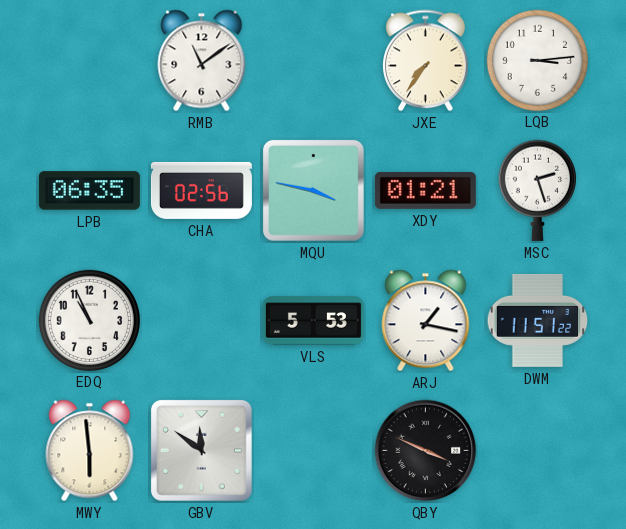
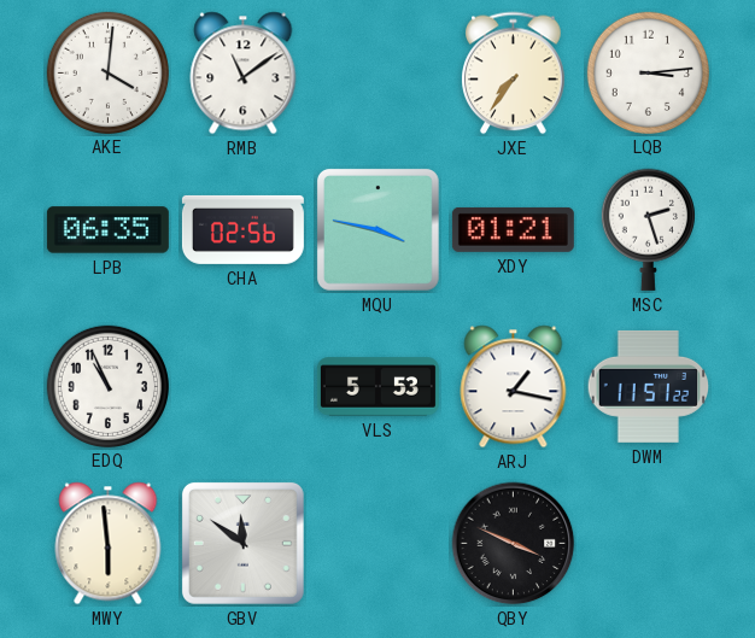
AKE: none -> 4:01
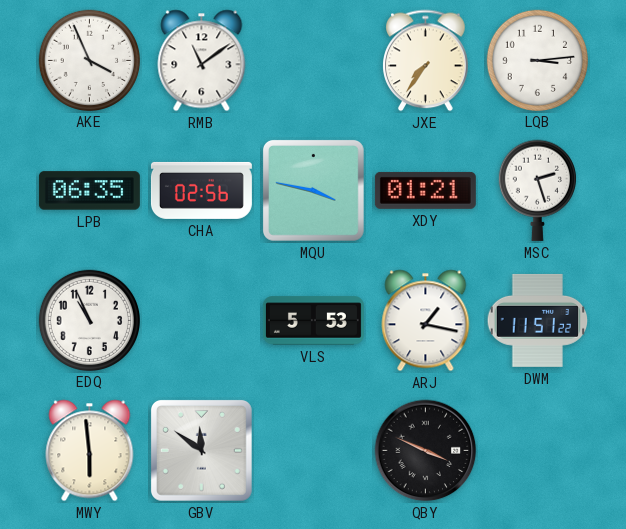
AKE: 4:01 -> 3:56
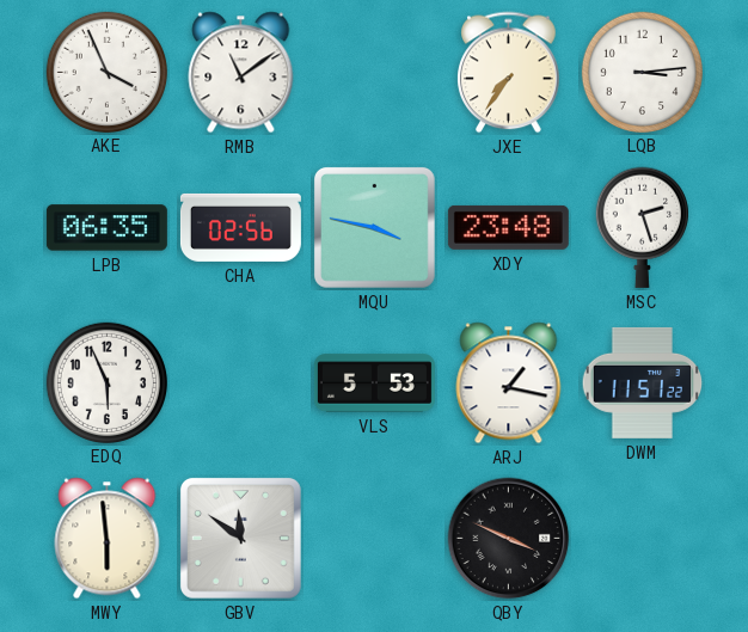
XDY: 01:21 -> 23:48
EDQ: 10:56 -> 5:56
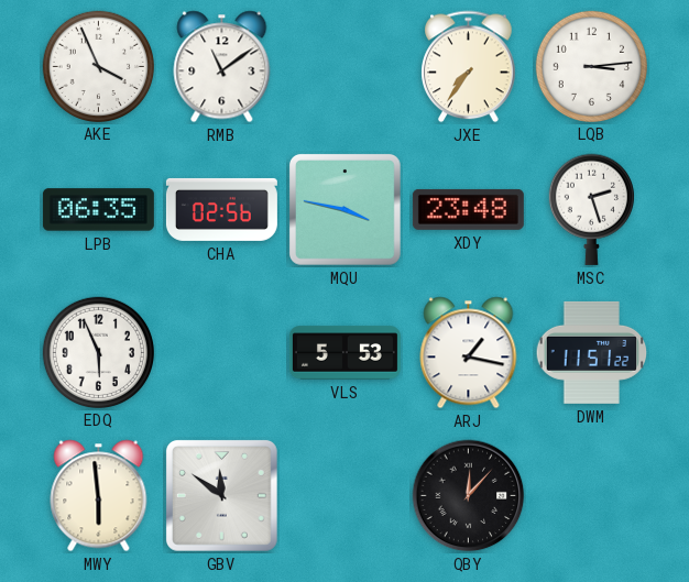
QBY: 3:49 -> 12:07
